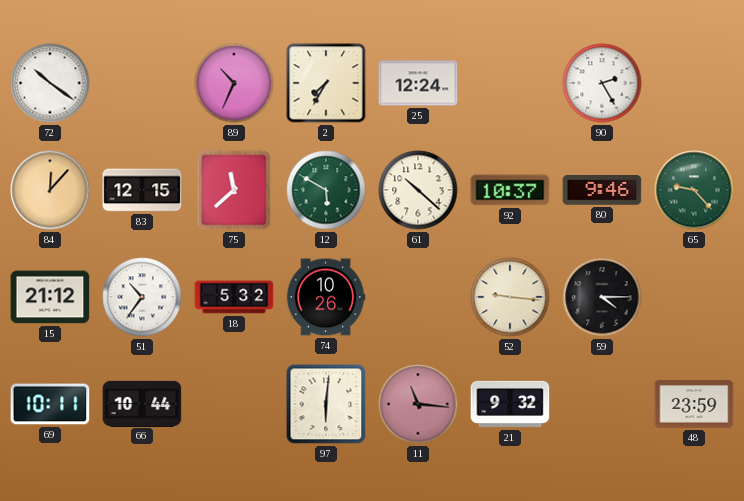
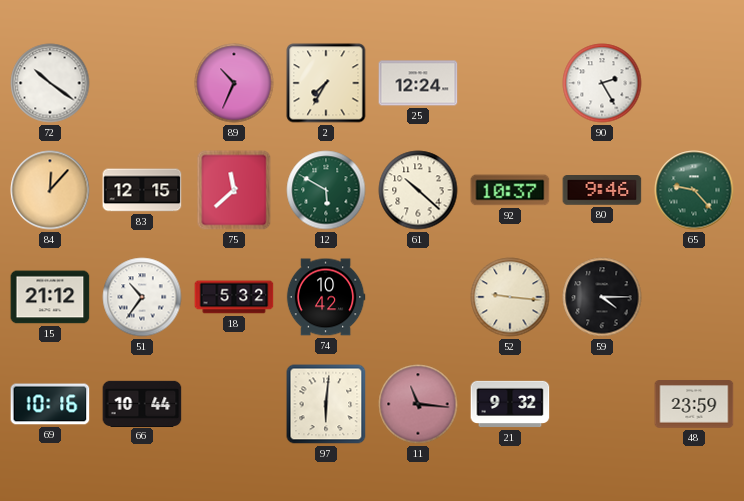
74: 10:26 -> 10:42
69: 10:11 -> 10:16
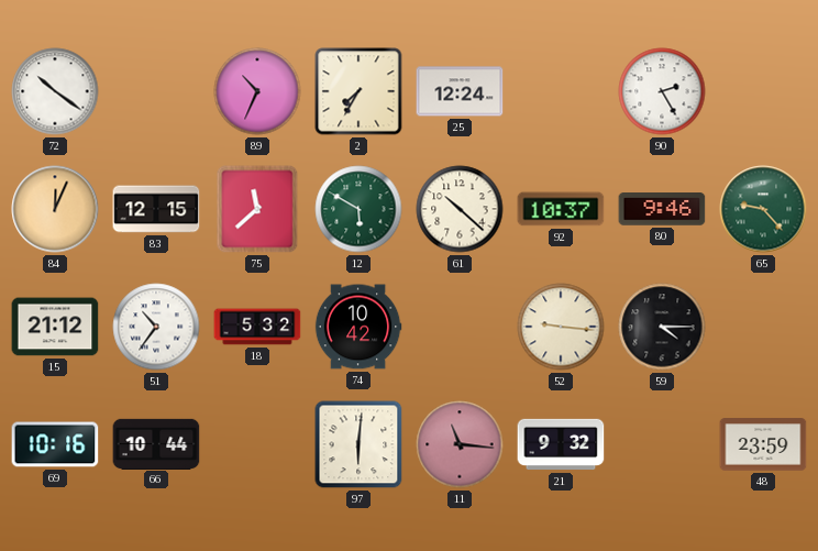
84: 12:07 -> 12:04
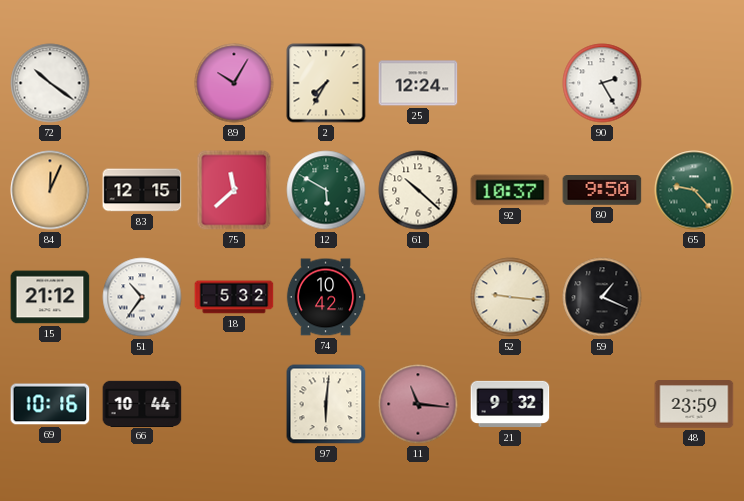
89: 10:34 -> 10:05
80: 9:46 -> 9:50
59: 4:15 -> 1:19
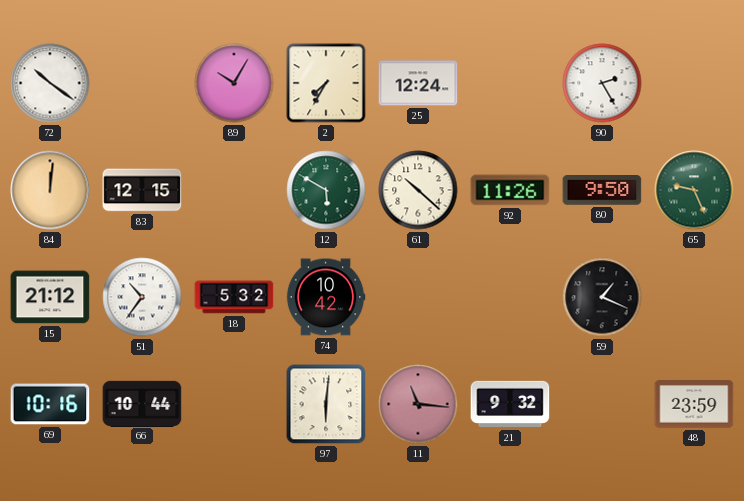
84: 12:04 -> 12:01
75: 11:38 -> none
92: 10:37 -> 11:26
65: 9:23 -> 9:26
52: 9:16 -> none
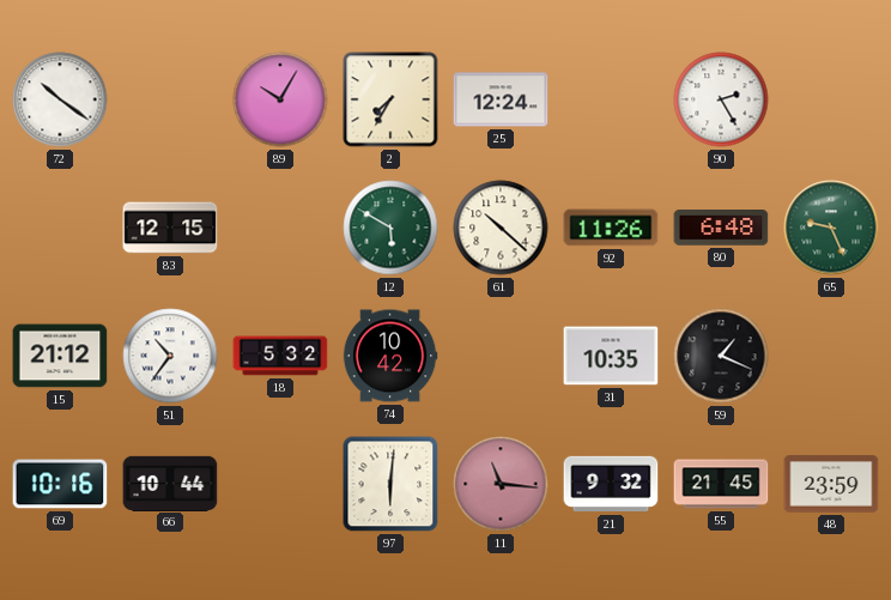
84: 12:01 -> none
80: 9:50 -> 6:48
31: none -> 10:35
55: none -> 21:45
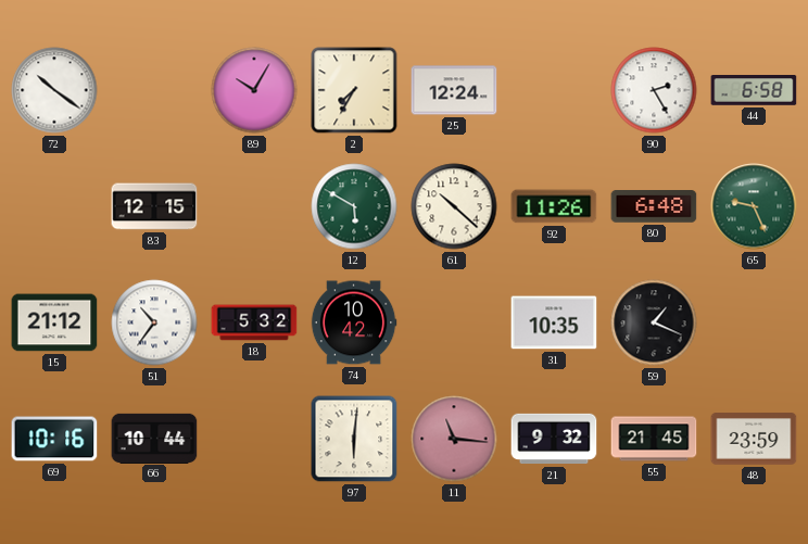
44: none -> 6:58
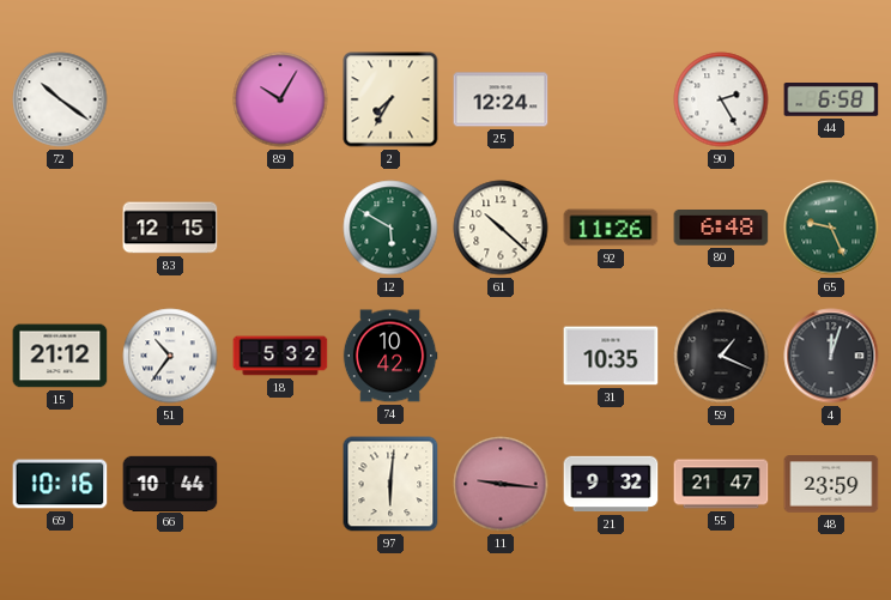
4: none -> 12:03
11: 11:16 -> 9:16
55: 21:45 -> 21:47
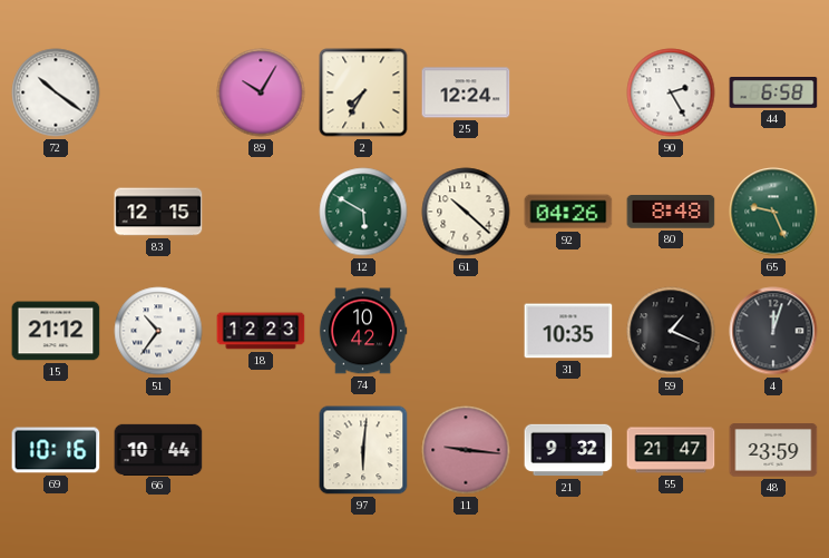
92: 11:26 -> 04:26
80: 6:48 -> 8:48
18: 5:32 -> 12:23
